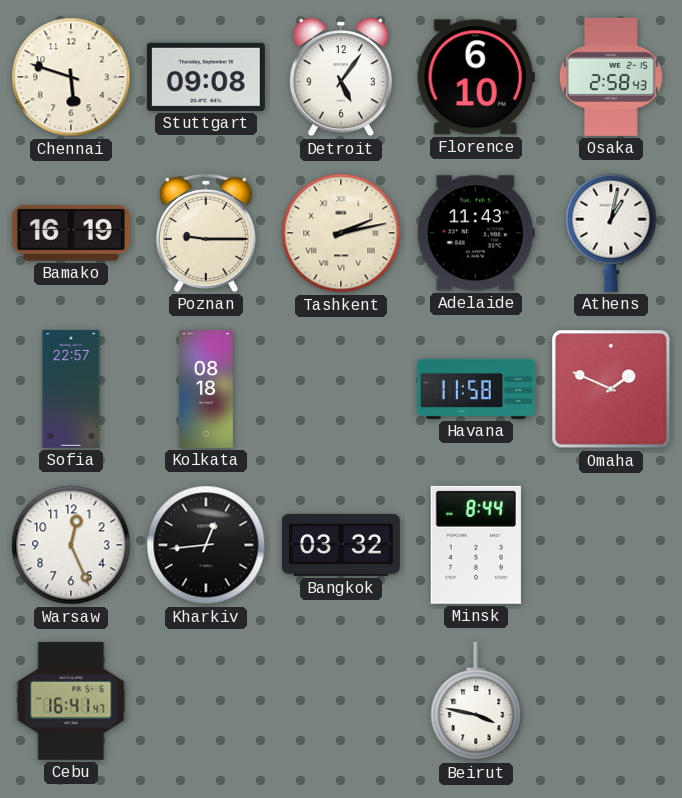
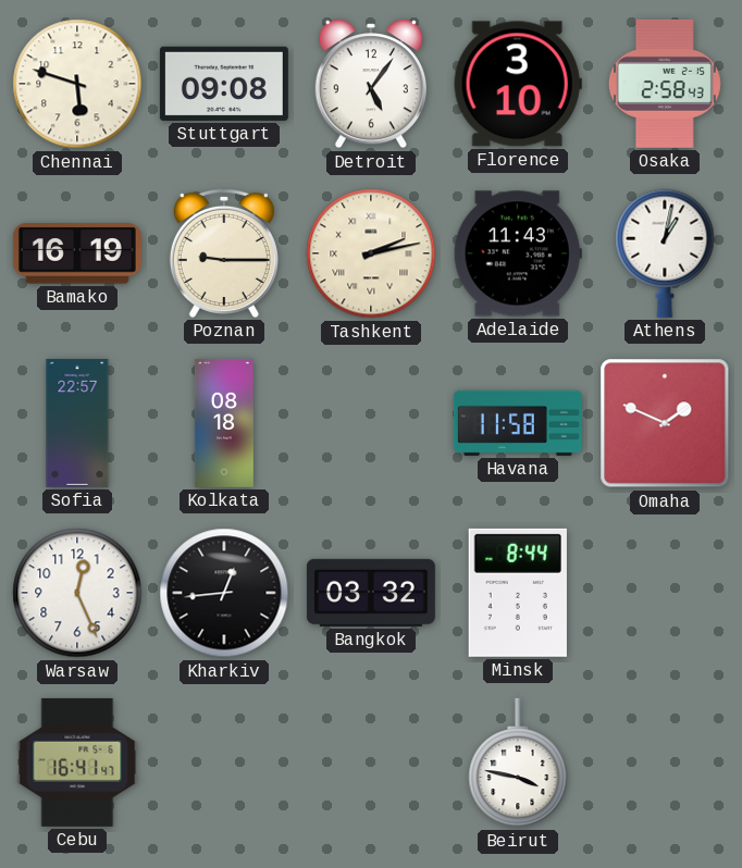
Florence: 6:10 -> 3:10
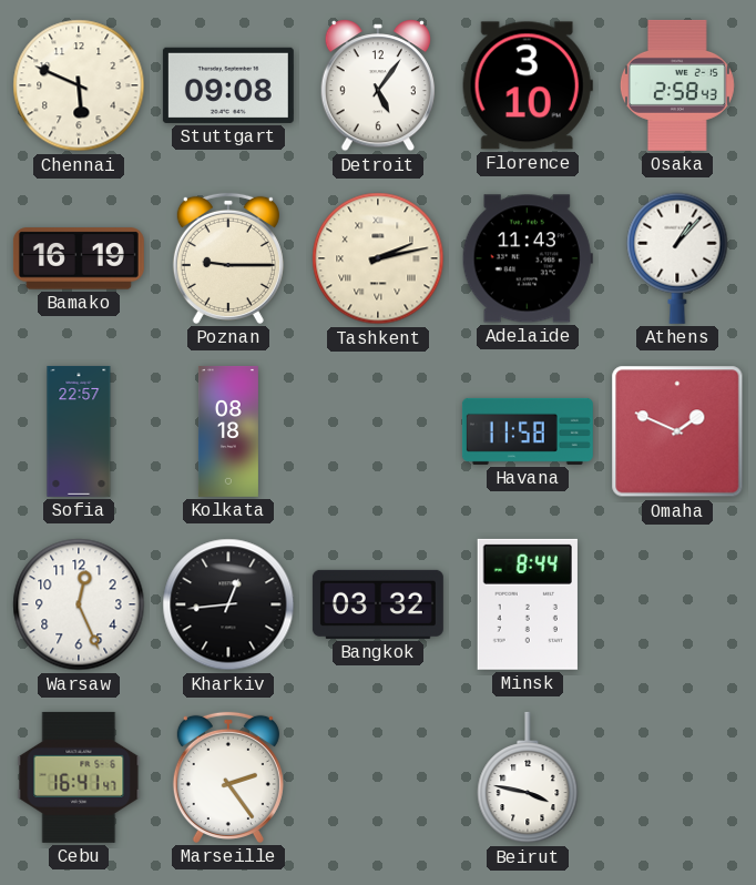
Chennai: 5:48 -> 5:49
Athens: 1:02 -> 1:07
Marseille: none -> 2:24
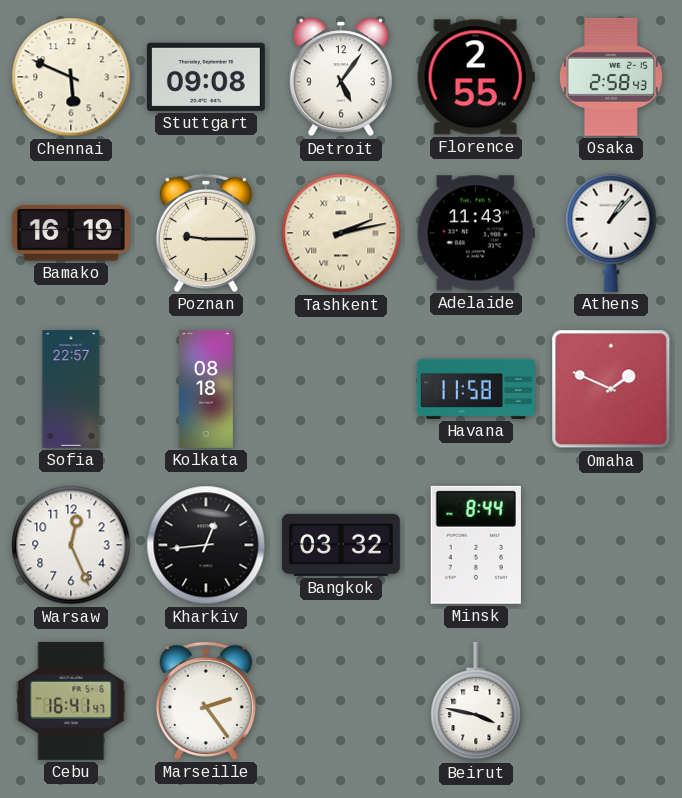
Florence: 3:10 -> 2:55
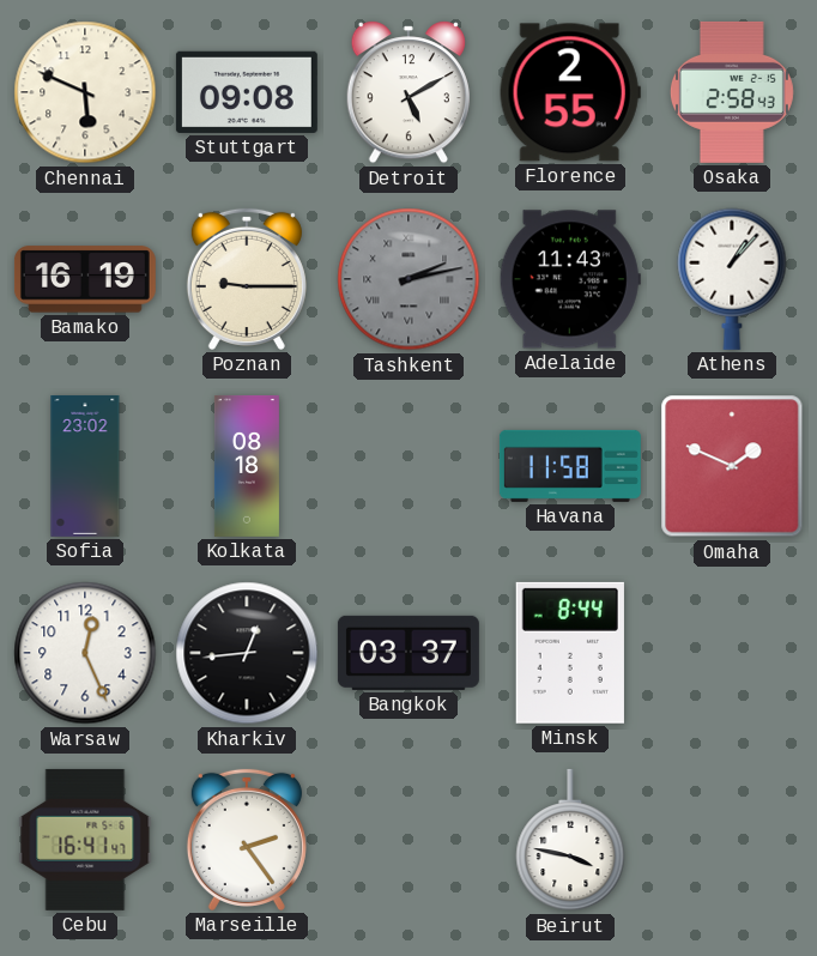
Detroit: 5:06 -> 5:10
Tashkent dial: cream -> grey
Sofia: 22:57 -> 23:02
Bangkok: 03:32 -> 03:37
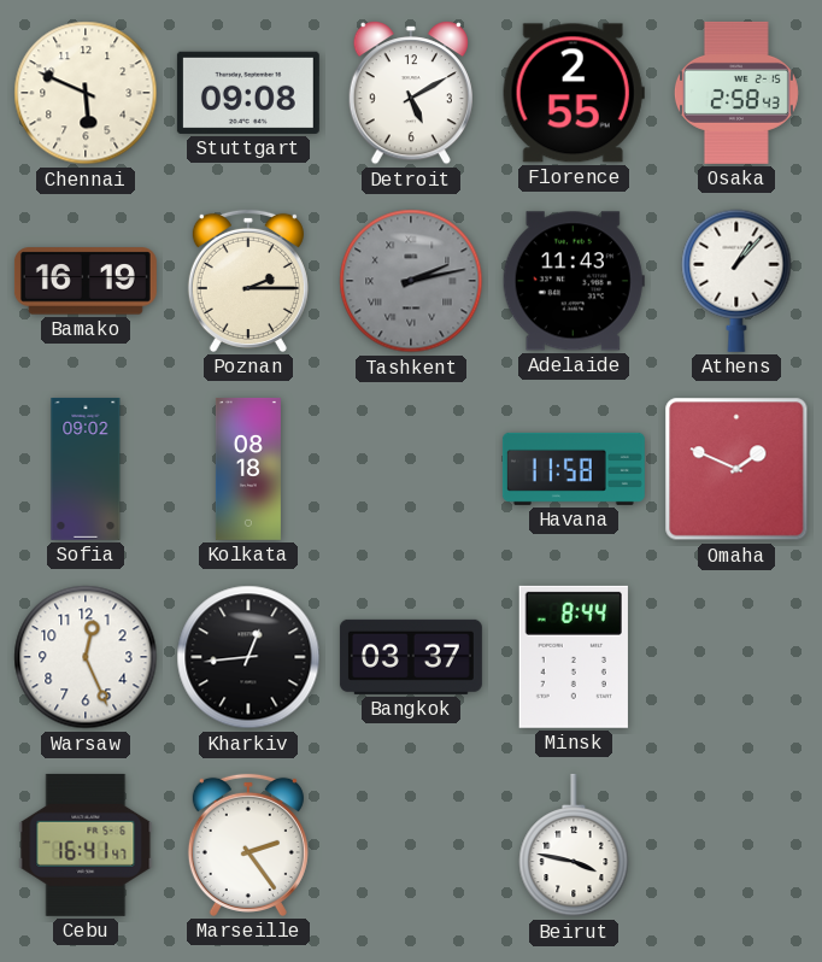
Poznan: 9:15 -> 2:15
Sofia: 23:02 -> 09:02
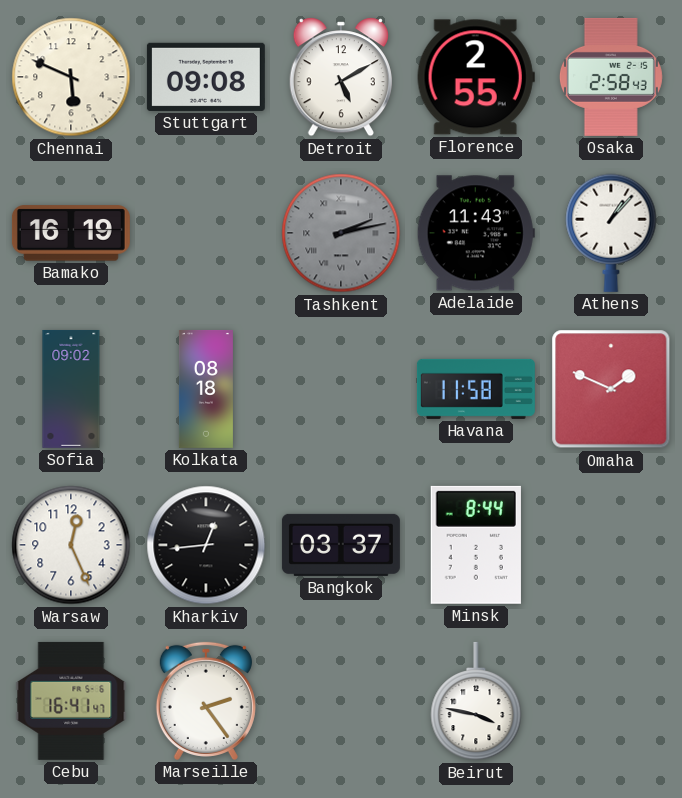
Poznan: 2:15 -> none
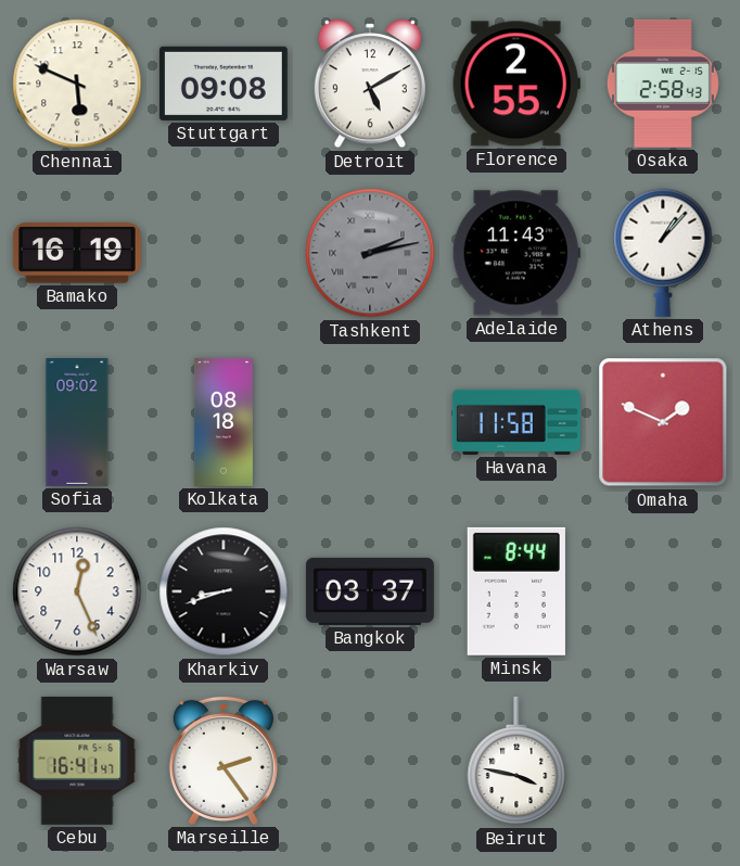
Kharkiv: 12:44 -> 8:42
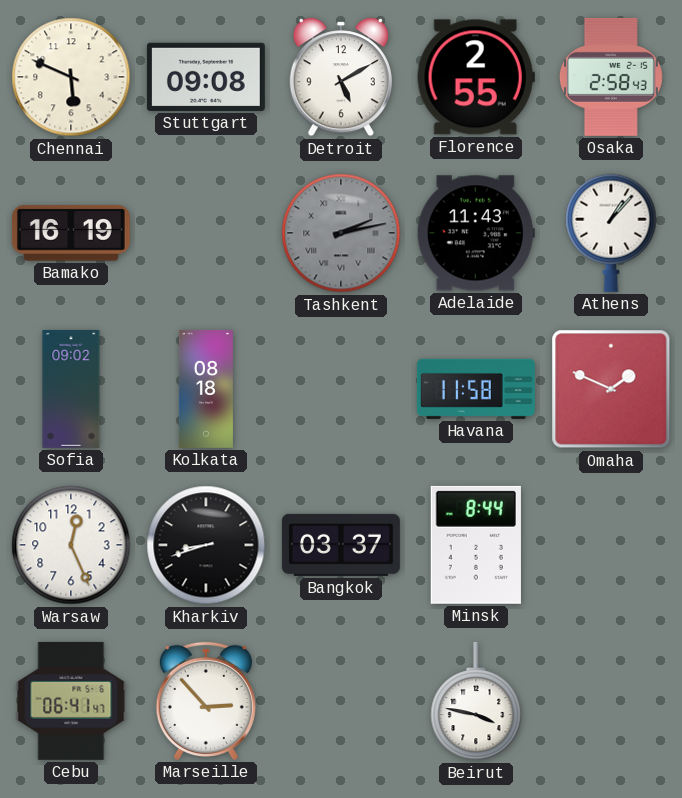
Cebu: 16:41 -> 06:41
Marseille: 2:24 -> 2:53
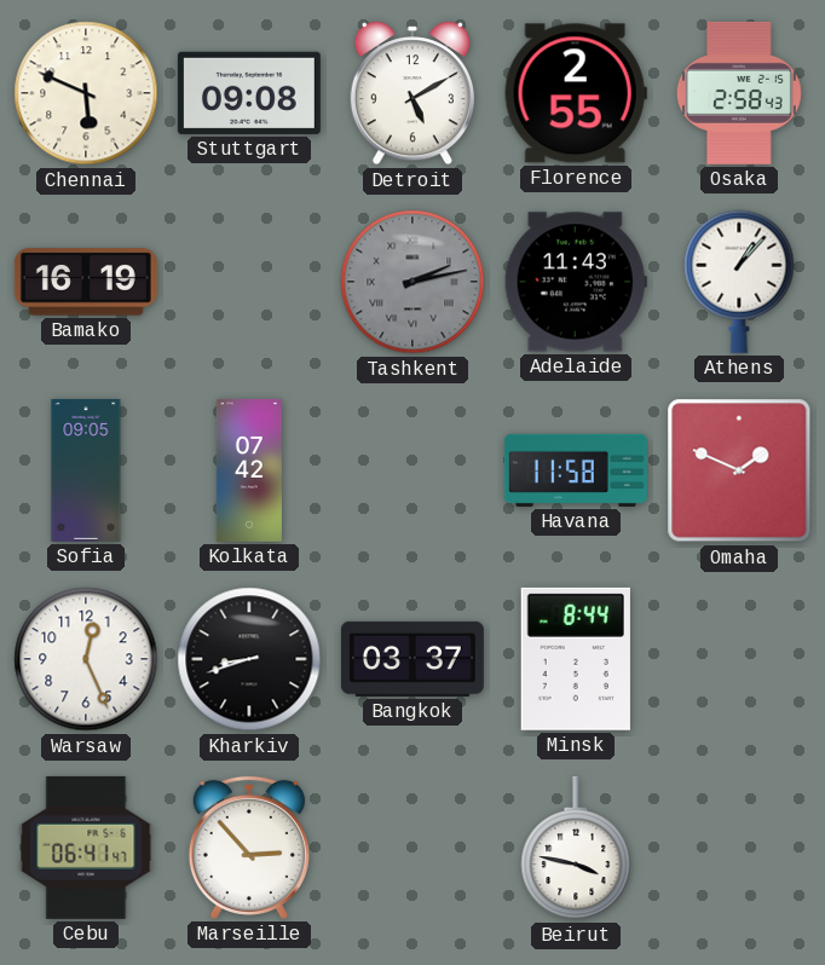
Sofia: 09:02 -> 09:05
Kolkata: 08:18 -> 07:42
